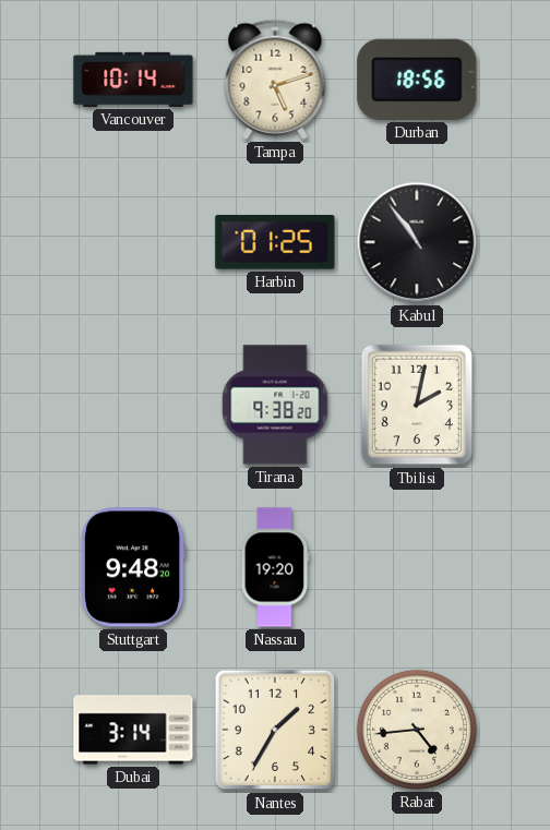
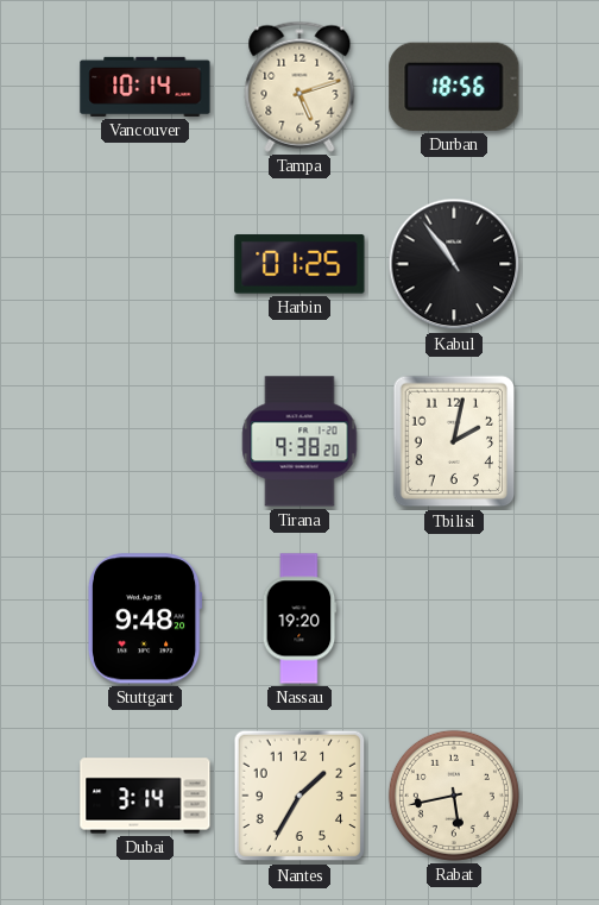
Rabat: 4:44 -> 5:43
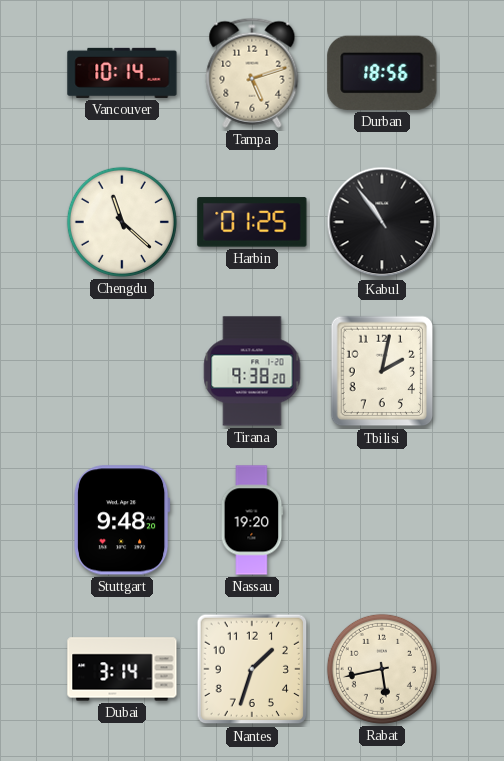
Chengdu: none -> 11:22
Nantes: 1:35 -> 1:33
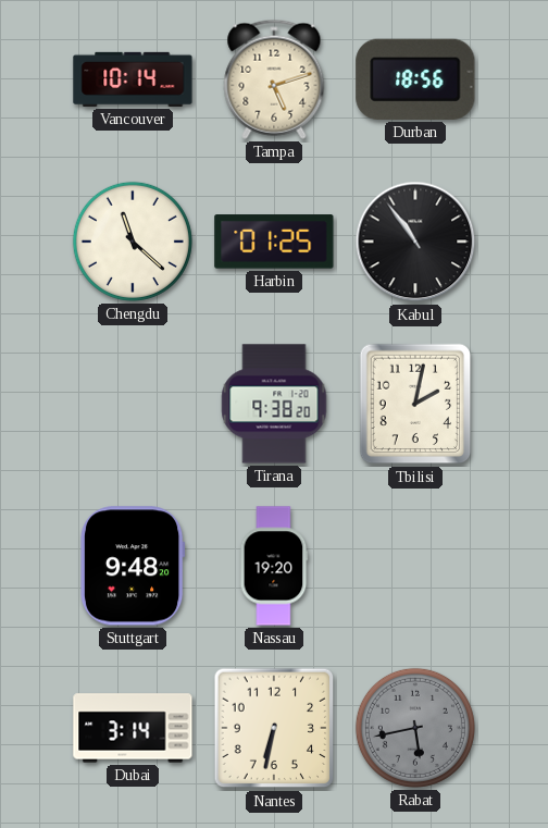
Nantes: 1:33 -> 6:32
Rabat dial: cream -> grey
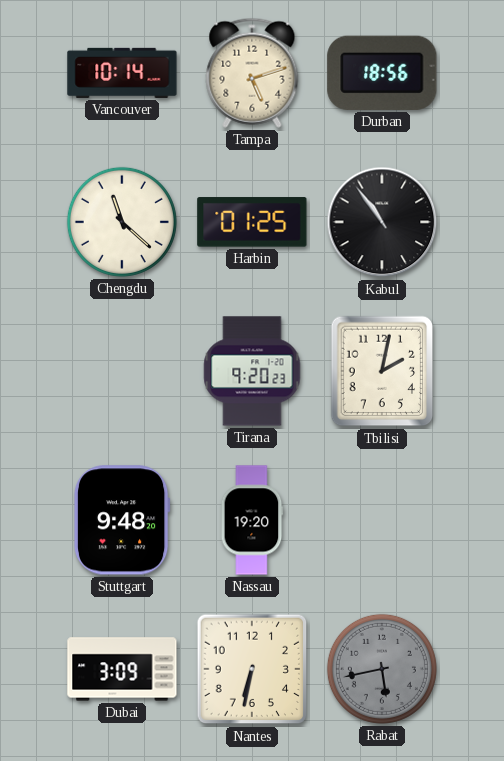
Tirana: 9:38 -> 9:20
Dubai: 3:14 -> 3:09
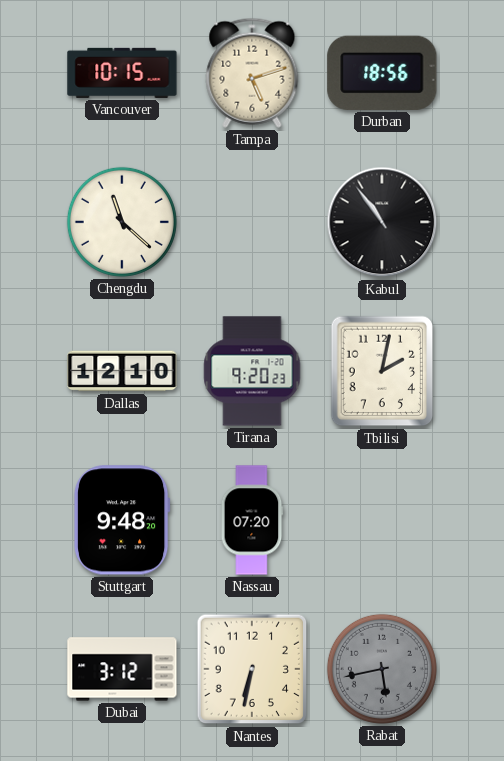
Vancouver: 10:14 -> 10:15
Harbin: 01:25 -> none
Dallas: none -> 12:10
Nassau: 19:20 -> 07:20
Dubai: 3:09 -> 3:12
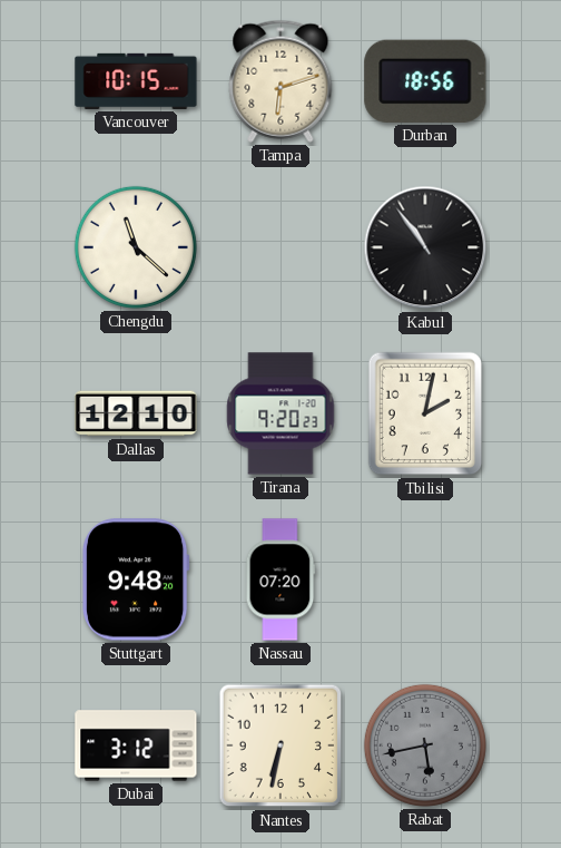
Tampa: 5:12 -> 6:12
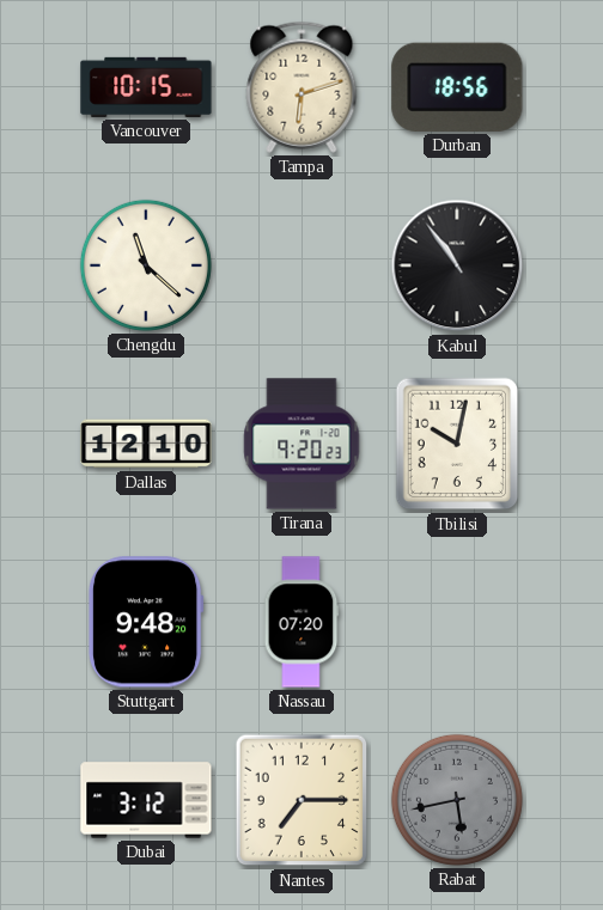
Tbilisi: 2:02 -> 10:02
Nantes: 6:32 -> 7:15
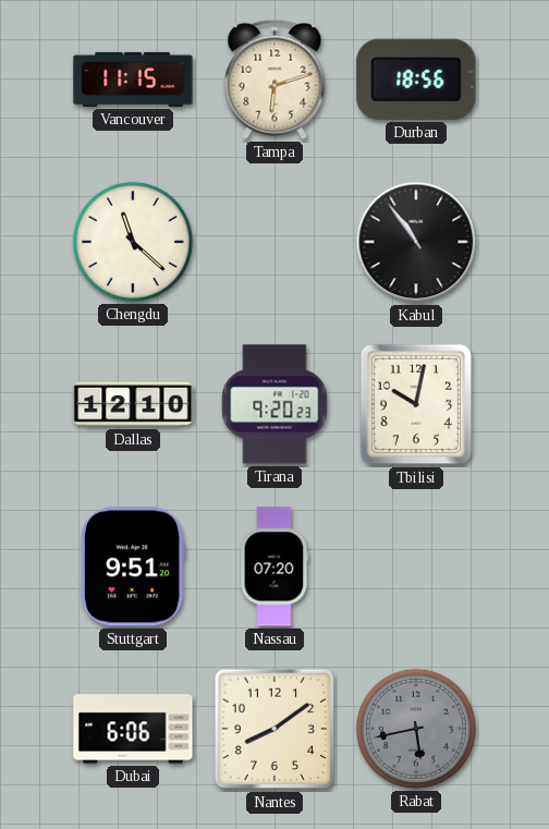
Vancouver: 10:15 -> 11:15
Stuttgart: 9:48 -> 9:51
Dubai: 3:12 -> 6:06
Nantes: 7:15 -> 8:09
